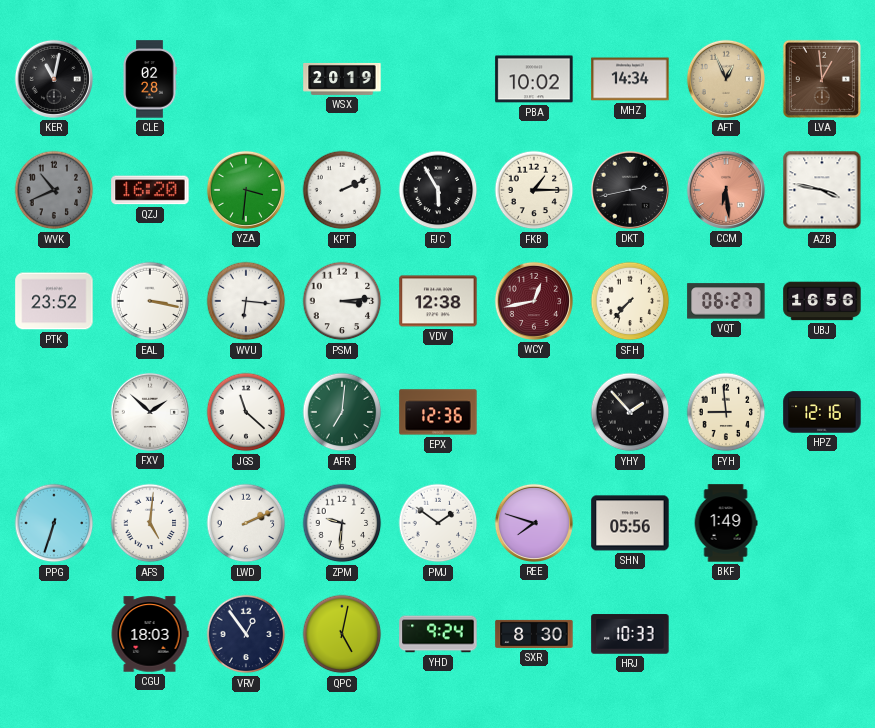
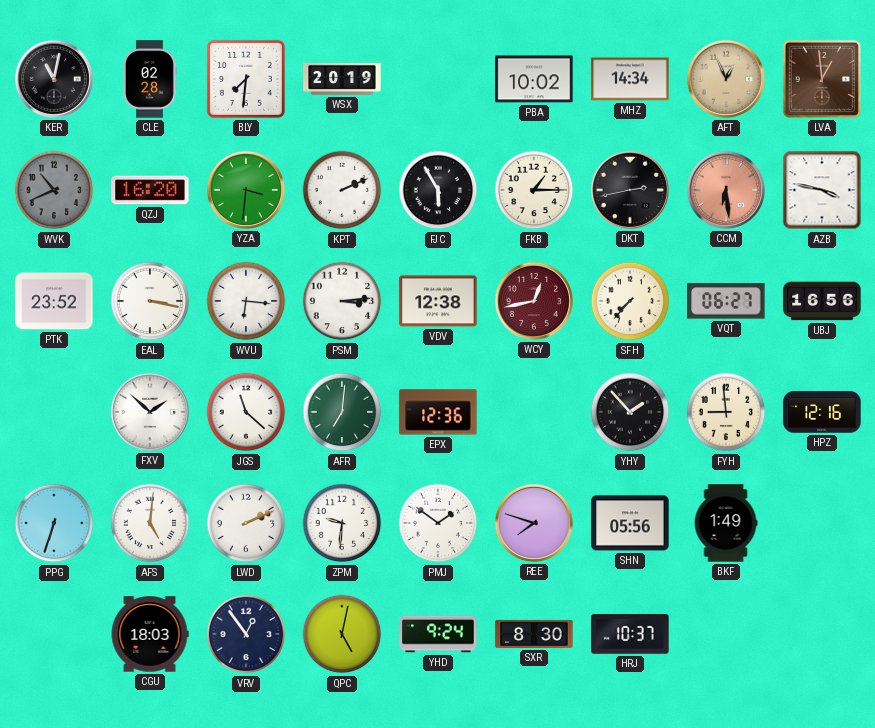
BLY: none -> 7:31
HRJ: 10:33 -> 10:37
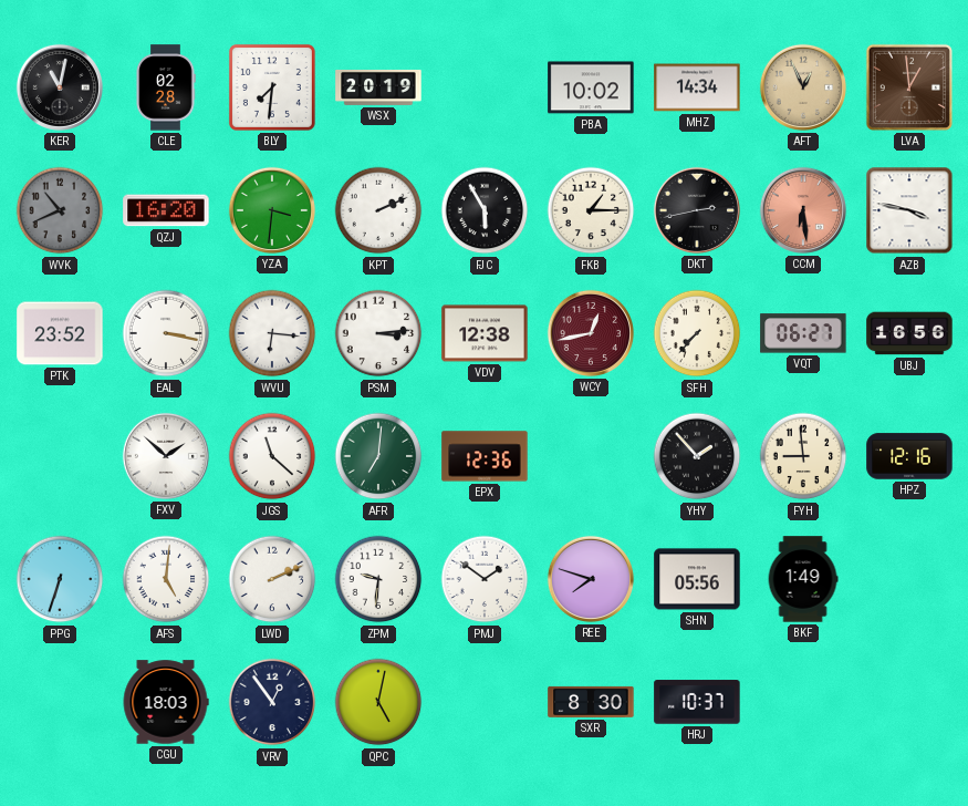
YHD: 9:24 -> none
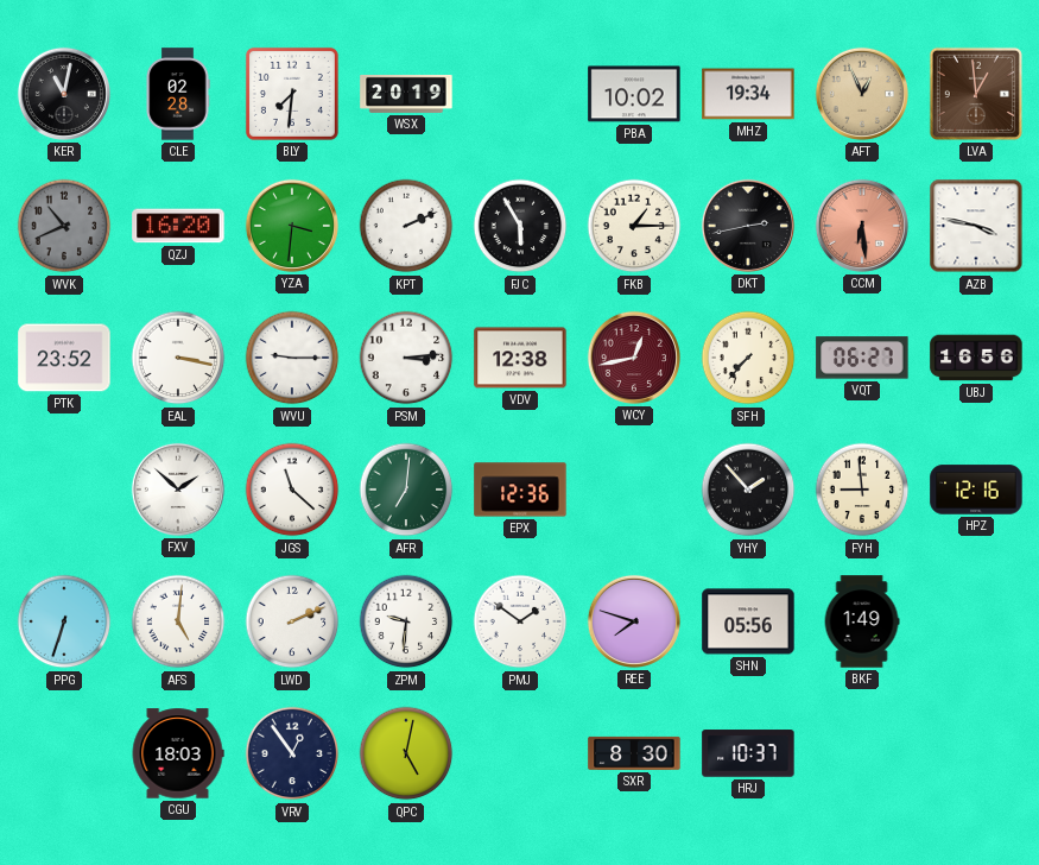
MHZ: 14:34 -> 19:34
WVU: 6:16 -> 9:15
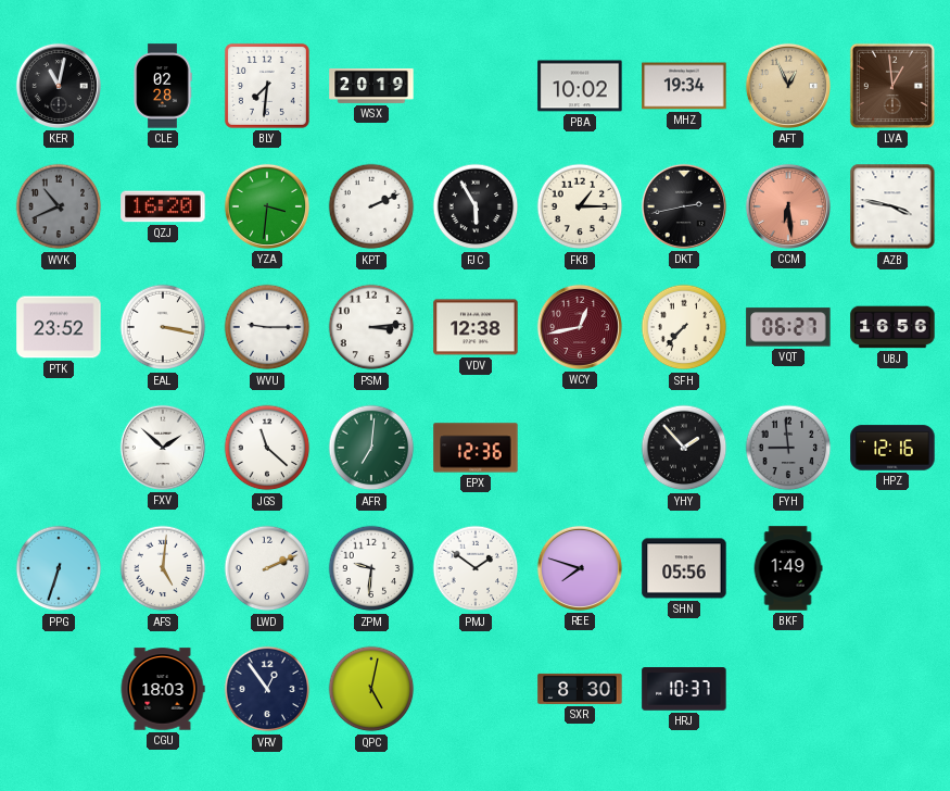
FYH dial: cream -> grey
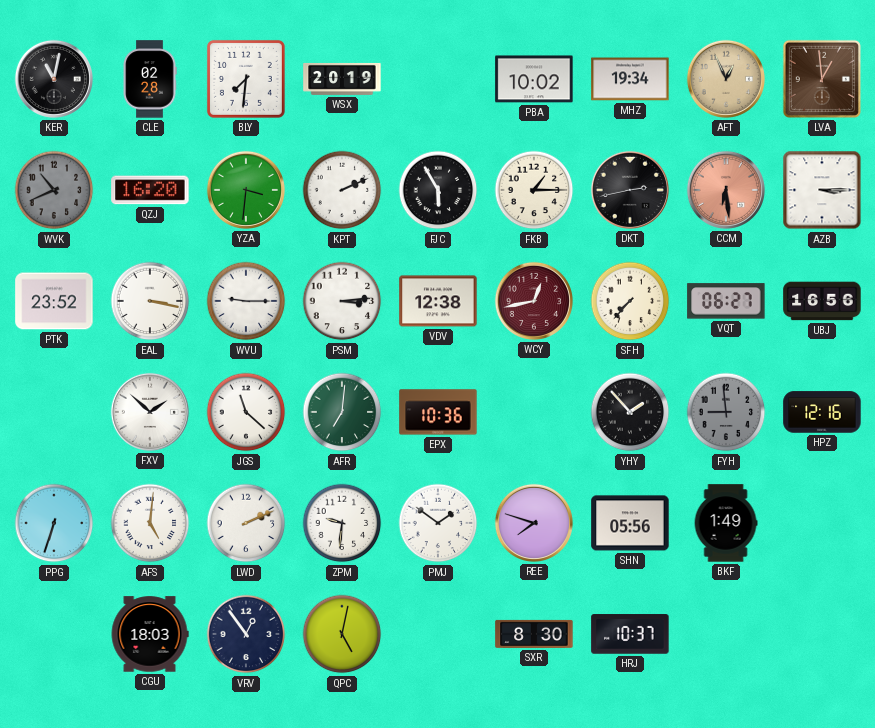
AZB: 3:47 -> 3:15
EPX: 12:36 -> 10:36
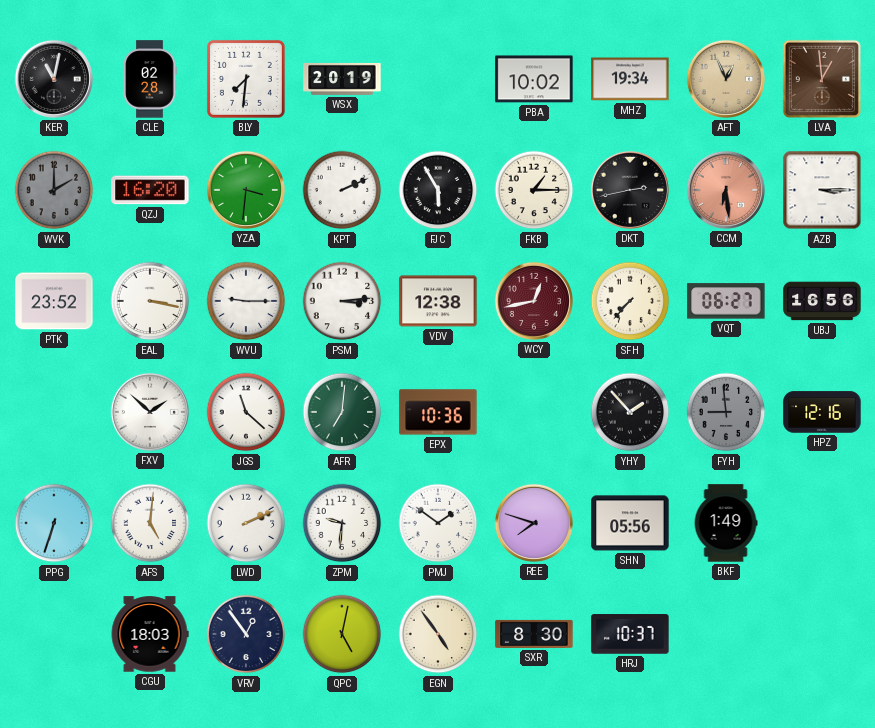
WVK: 10:41 -> 2:00
EGN: none -> 4:54
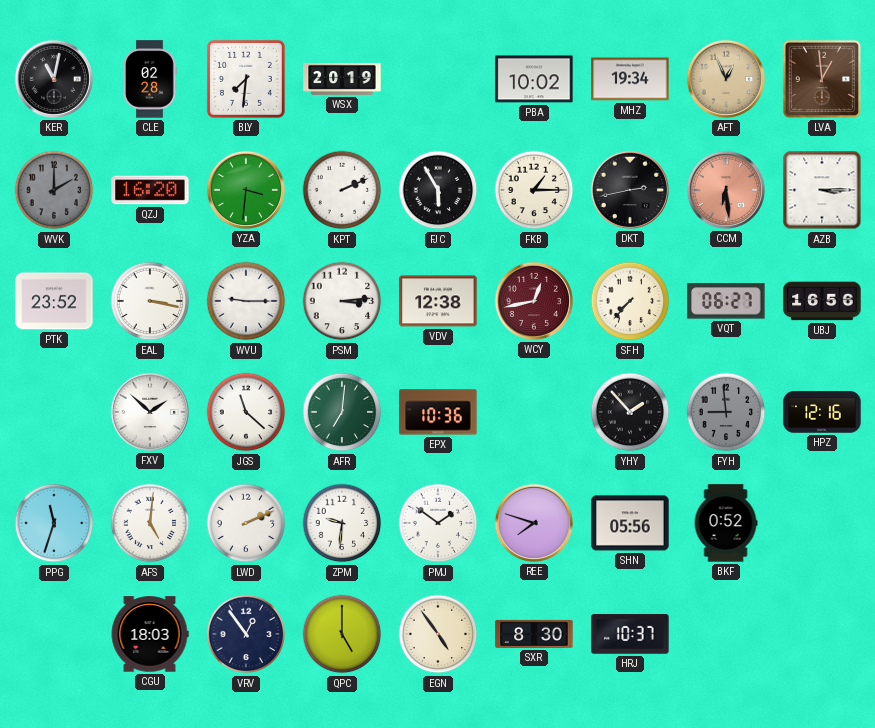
PPG: 6:33 -> 11:33
BKF: 1:49 -> 0:52
QPC: 5:02 -> 5:00
